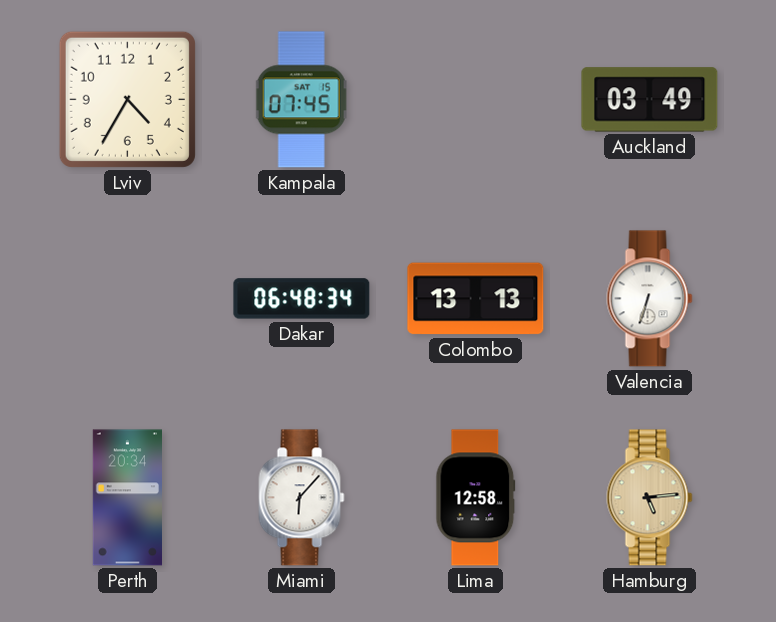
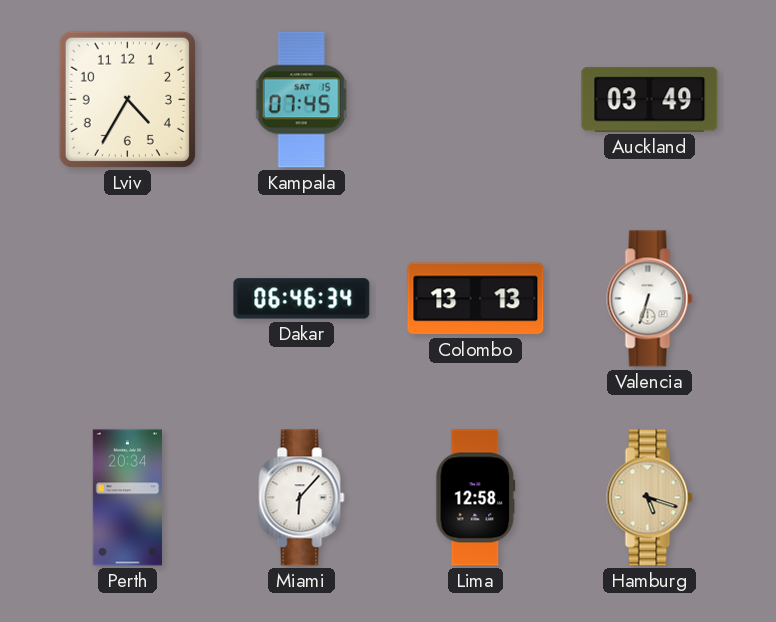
Dakar: 06:48 -> 06:46
Hamburg: 5:14 -> 5:18
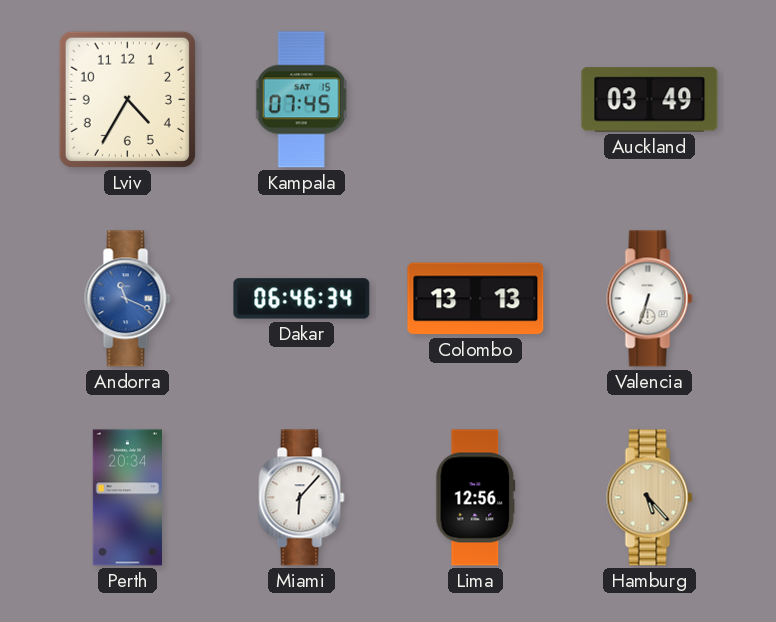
Andorra: none -> 11:19
Lima: 12:58 -> 12:56
Hamburg: 5:18 -> 5:23
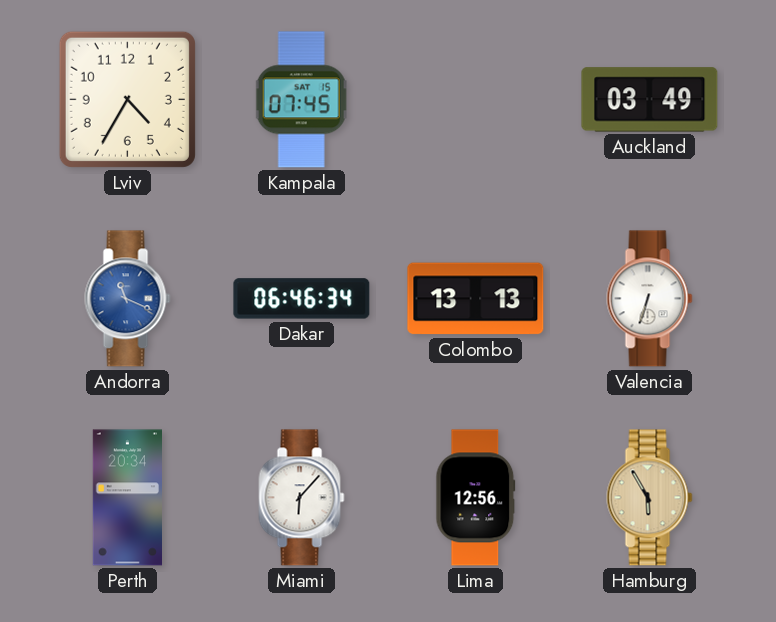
Hamburg: 5:23 -> 5:55
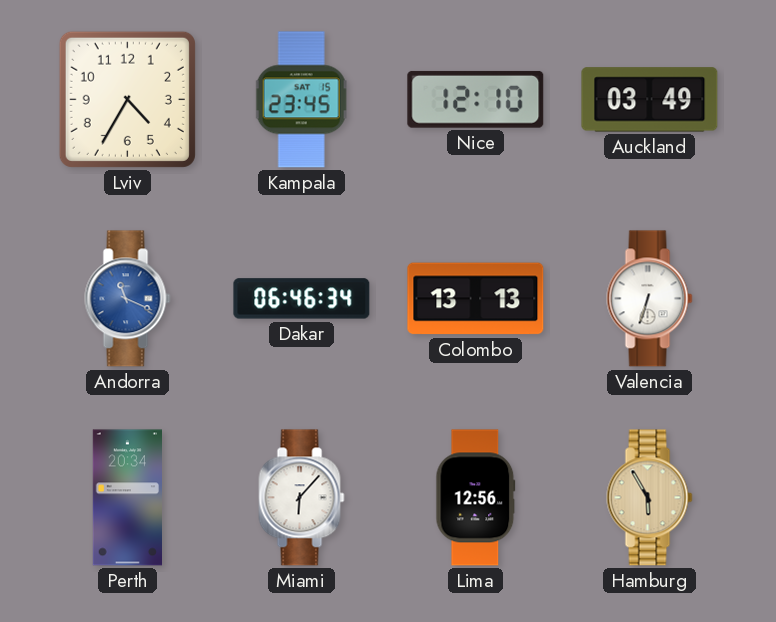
Kampala: 07:45 -> 23:45
Nice: none -> 12:10
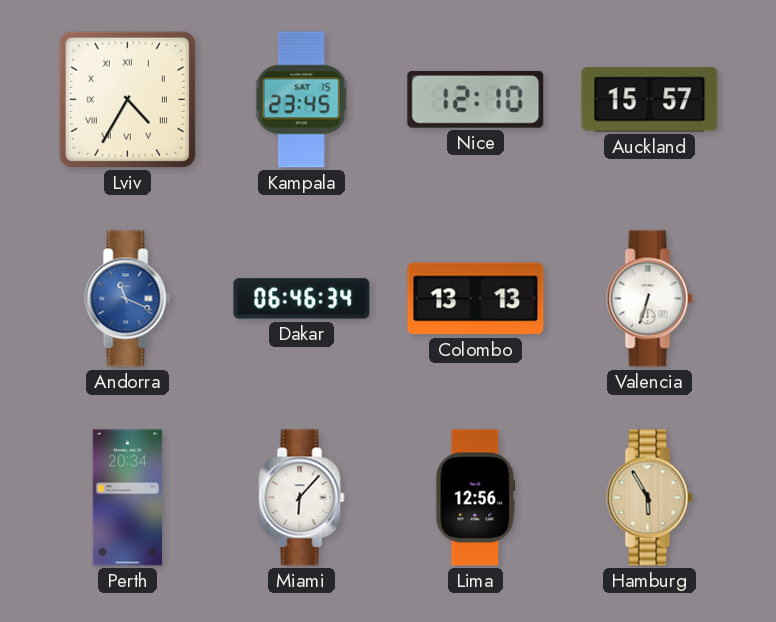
Lviv numerals: Arabic -> Roman
Auckland: 03:49 -> 15:57
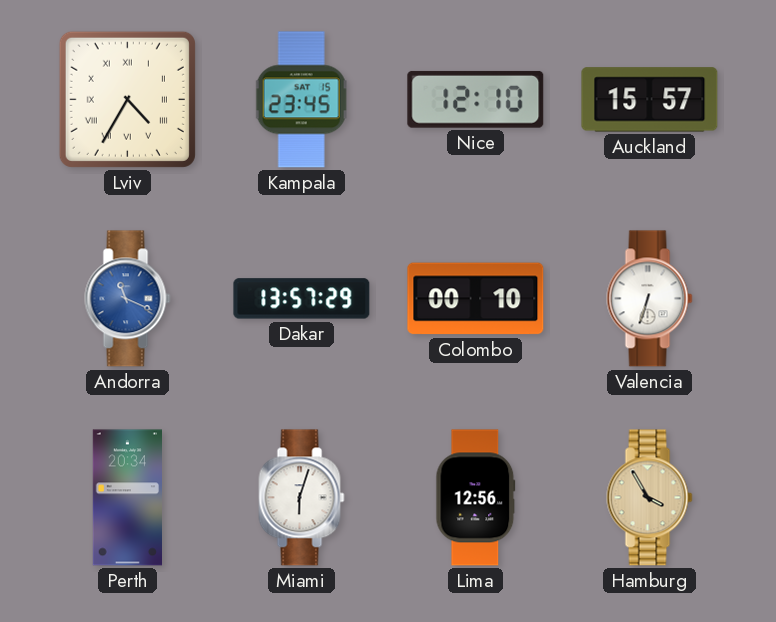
Dakar: 06:46 -> 13:57
Colombo: 13:13 -> 00:10
Miami: 6:07 -> 6:03
Hamburg: 5:55 -> 3:55
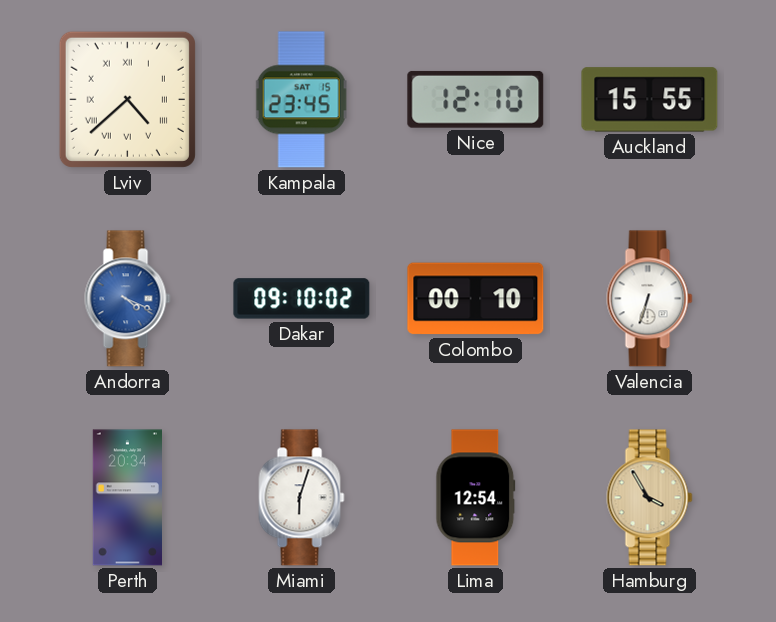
Lviv: 4:35 -> 4:38
Auckland: 15:57 -> 15:55
Andorra: 11:19 -> 4:19
Dakar: 13:57 -> 09:10
Lima: 12:56 -> 12:54
